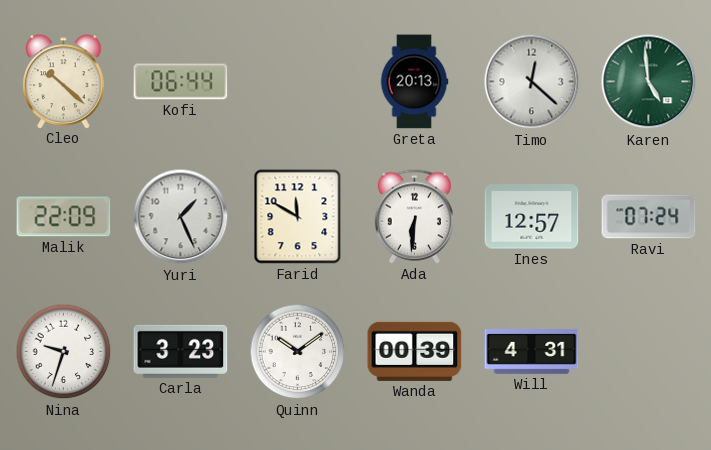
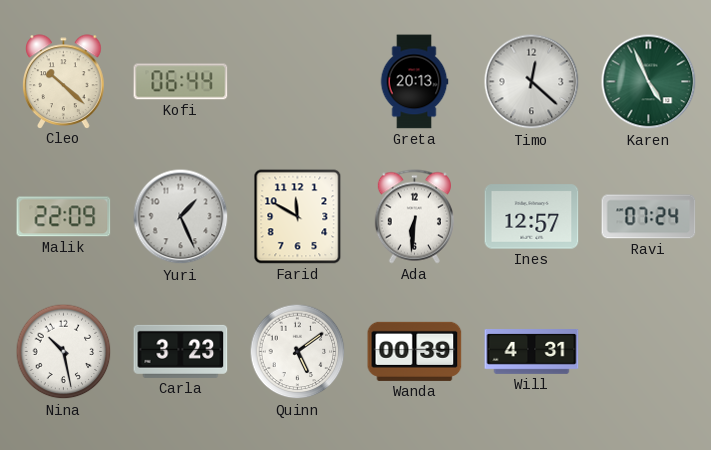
Karen: 4:59 -> 4:56
Nina: 9:33 -> 10:28
Quinn: 10:09 -> 5:09
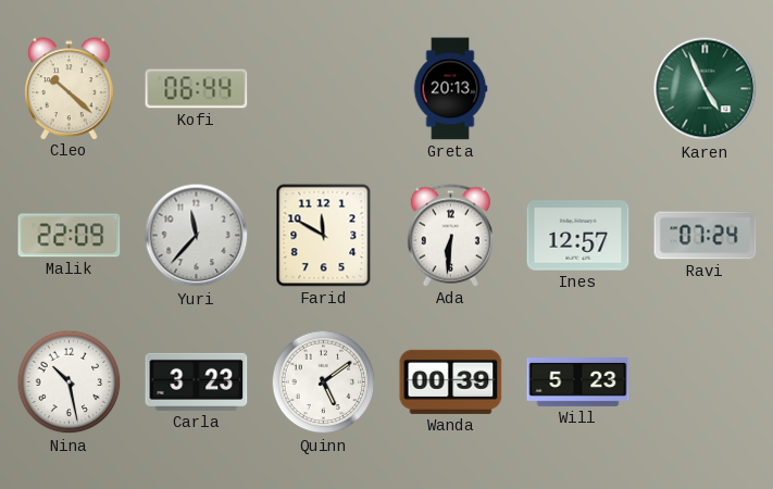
Timo: 12:22 -> none
Yuri: 1:26 -> 11:37
Will: 4:31 -> 5:23
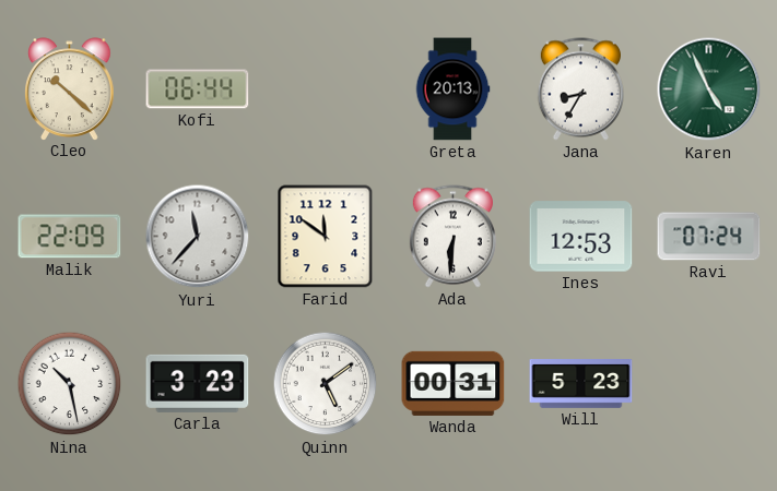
Jana: none -> 8:35
Farid: 11:50 -> 11:51
Ines: 12:57 -> 12:53
Wanda: 00:39 -> 00:31
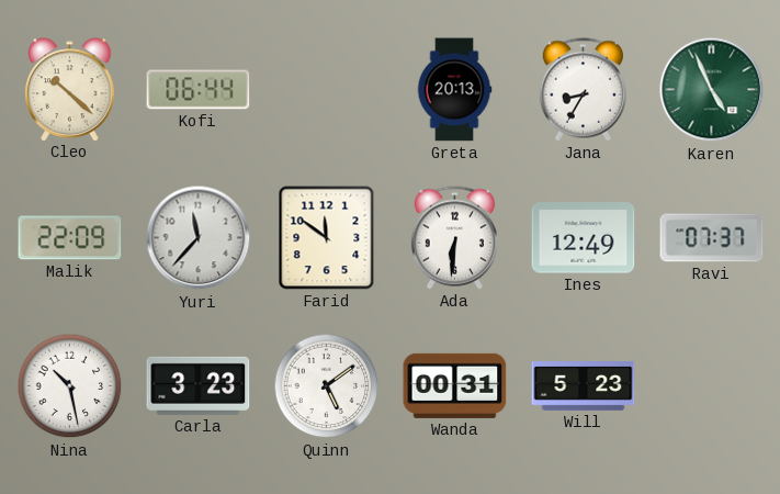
Ines: 12:53 -> 12:49
Ravi: 07:24 -> 07:37
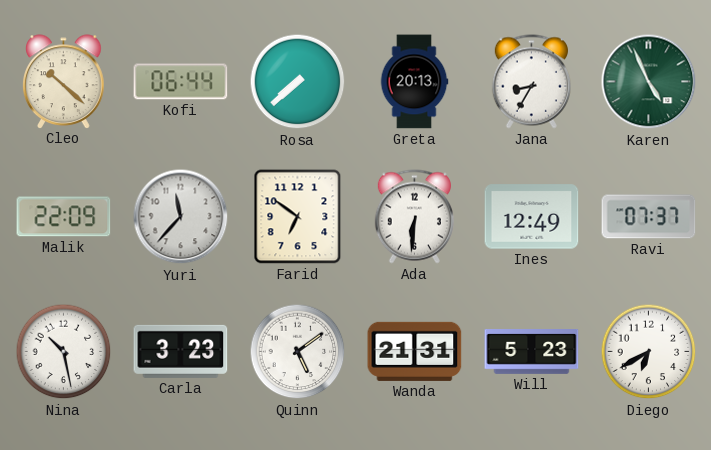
Rosa: none -> 7:38
Farid: 11:51 -> 6:51
Wanda: 00:31 -> 21:31
Diego: none -> 6:40
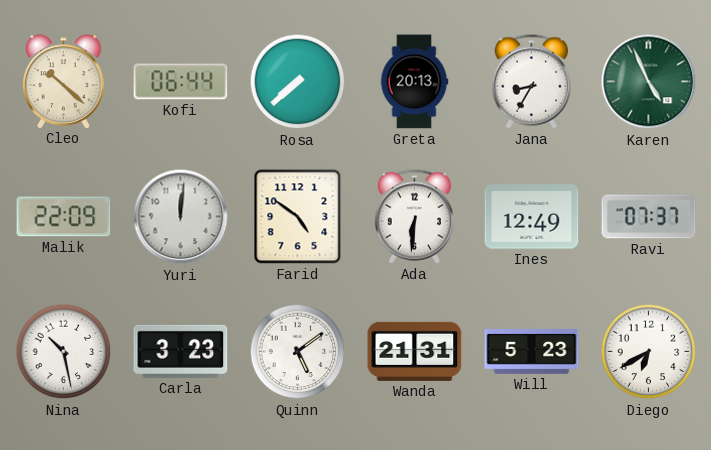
Yuri: 11:37 -> 12:01
Farid: 6:51 -> 4:51
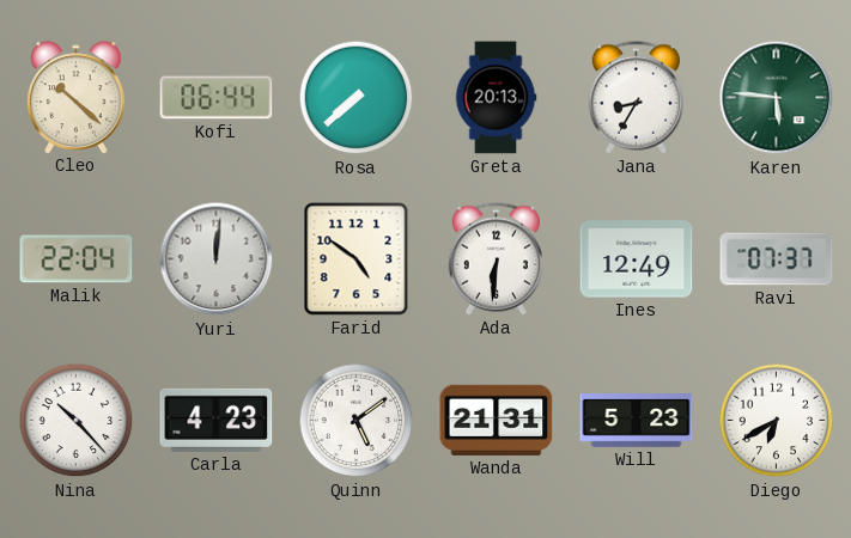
Karen: 4:56 -> 5:46
Malik: 22:09 -> 22:04
Nina: 10:28 -> 10:23
Carla: 3:23 -> 4:23
